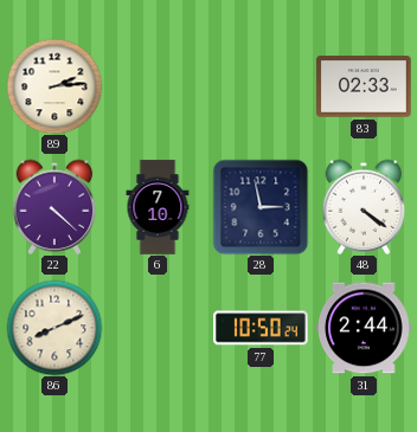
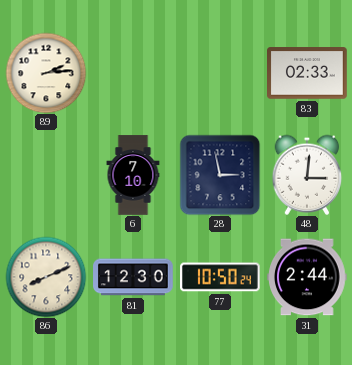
22: 4:22 -> none
48: 4:21 -> 3:01
81: none -> 12:30
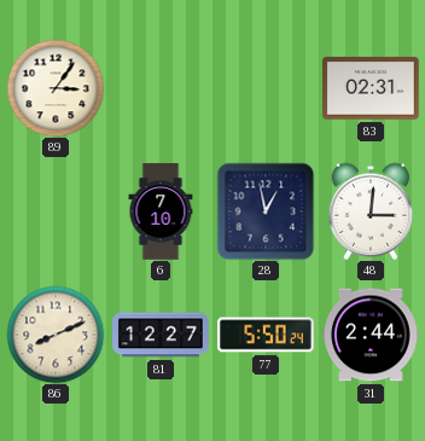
89: 2:14 -> 3:06
83: 02:33 -> 02:31
28: 2:58 -> 12:58
81: 12:30 -> 12:27
77: 10:50 -> 5:50
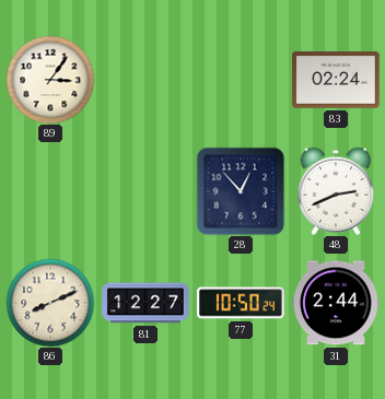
83: 02:31 -> 02:24
6: 7:10 -> none
28: 12:58 -> 12:53
48: 3:01 -> 2:41
77: 5:50 -> 10:50
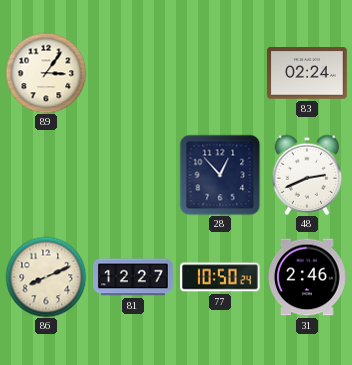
31: 2:44 -> 2:46
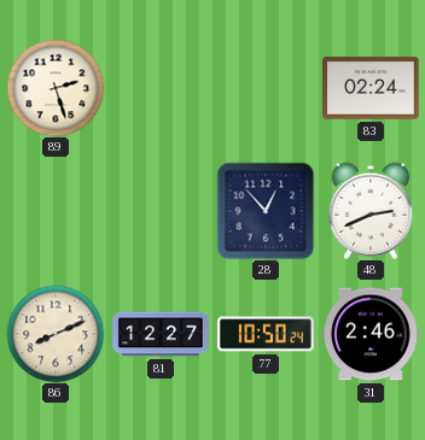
89: 3:06 -> 2:27
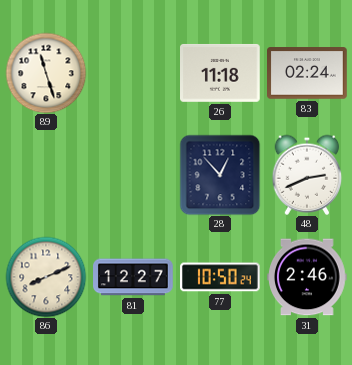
89: 2:27 -> 11:27
26: none -> 11:18
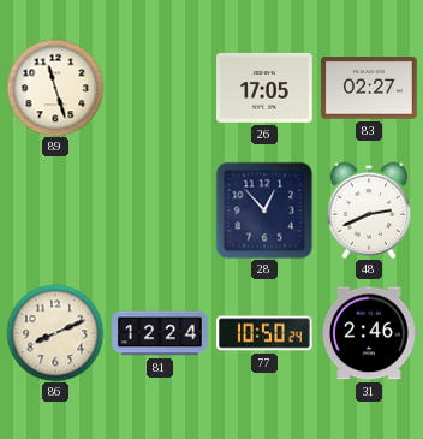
26: 11:18 -> 17:05
83: 02:24 -> 02:27
81: 12:27 -> 12:24
